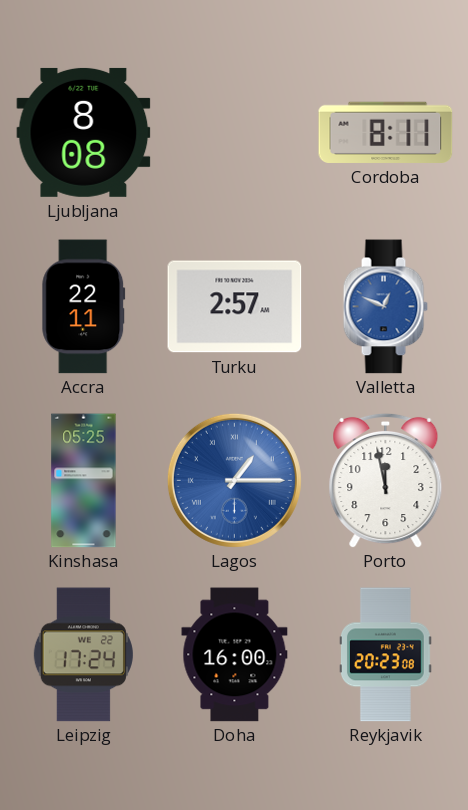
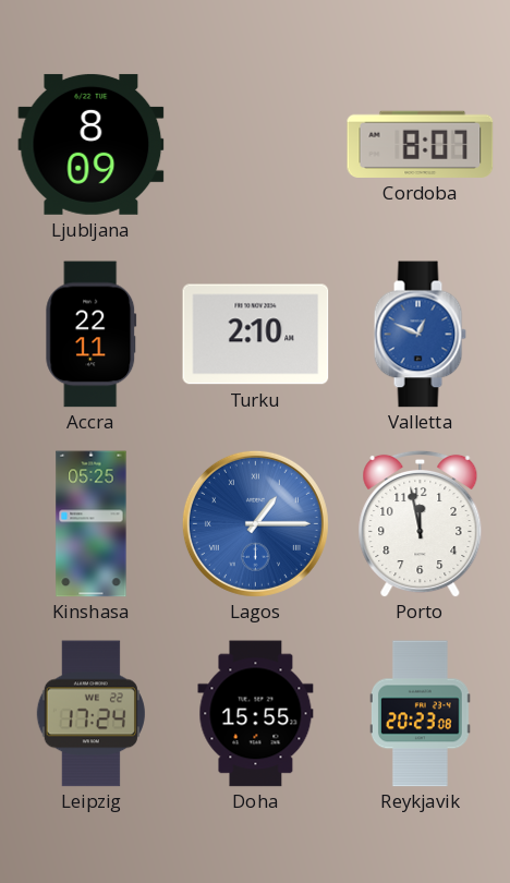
Ljubljana: 8:08 -> 8:09
Cordoba: 8:11 -> 8:07
Turku: 2:57 -> 2:10
Doha: 16:00 -> 15:55
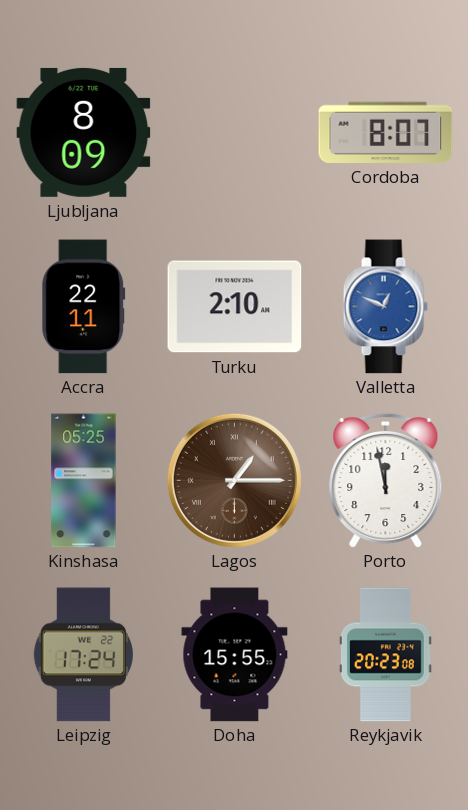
Lagos dial: blue -> brown
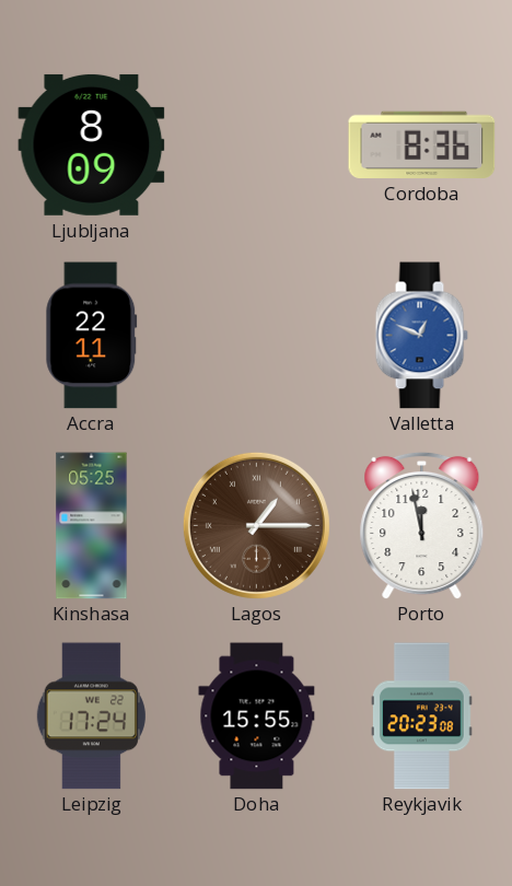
Cordoba: 8:07 -> 8:36
Turku: 2:10 -> none
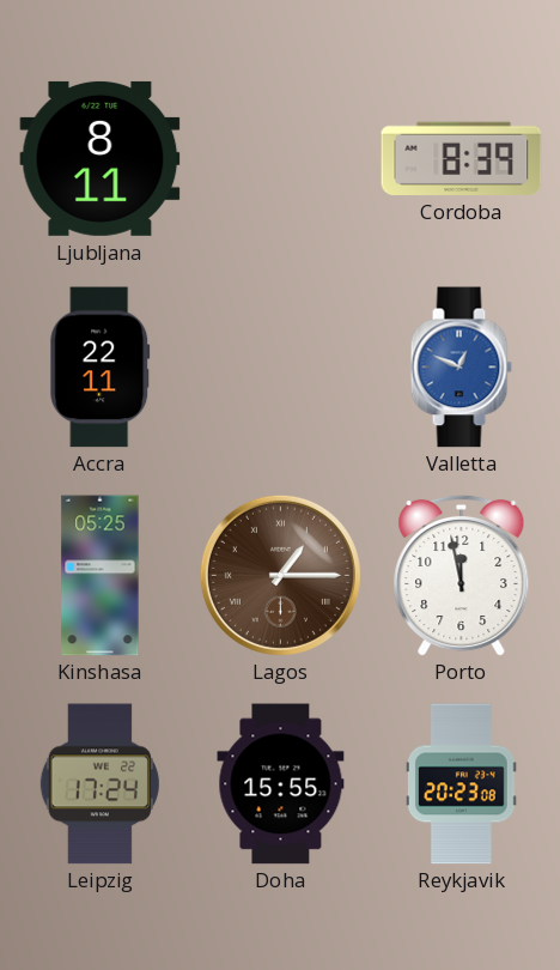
Ljubljana: 8:09 -> 8:11
Cordoba: 8:36 -> 8:39
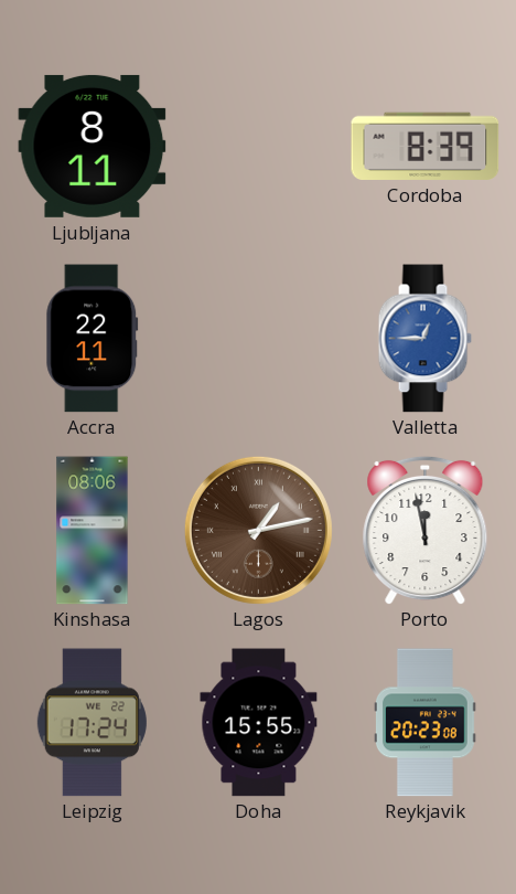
Valletta: 12:49 -> 12:45
Kinshasa: 05:25 -> 08:06
Lagos: 1:15 -> 1:13
